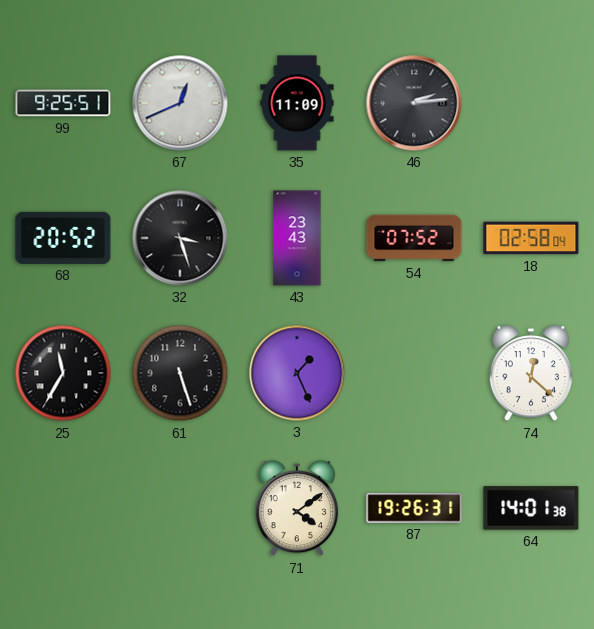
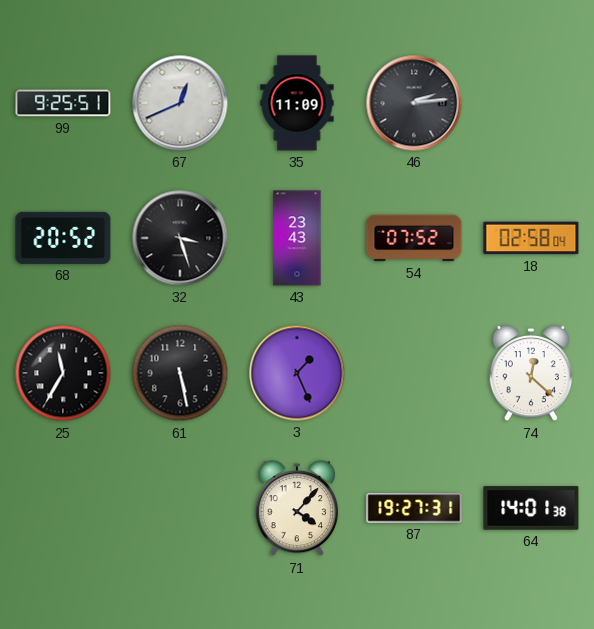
61: 5:27 -> 5:28
71: 4:09 -> 4:07
87: 19:26 -> 19:27
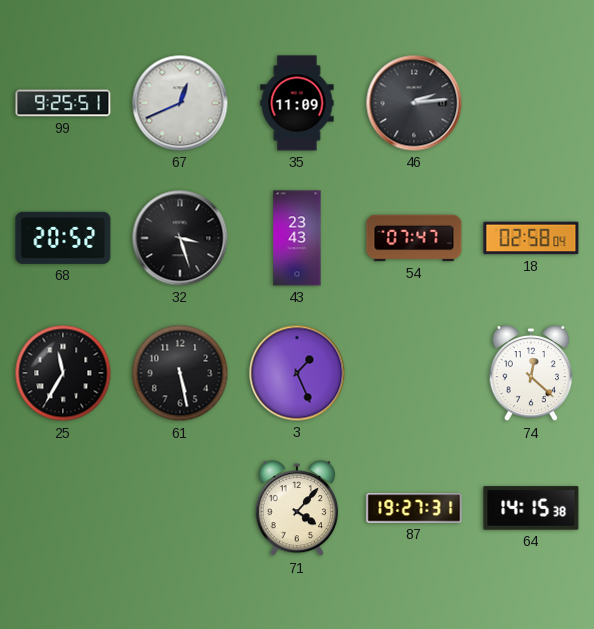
54: 07:52 -> 07:47
64: 14:01 -> 14:15
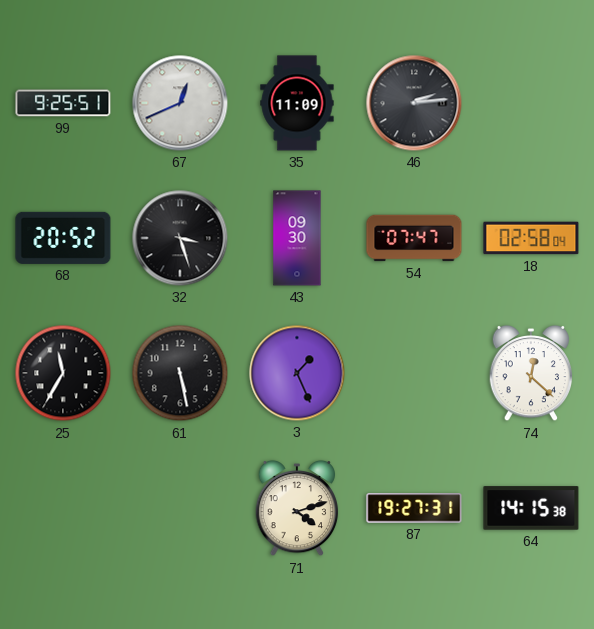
43: 23:43 -> 09:30
71: 4:07 -> 4:12
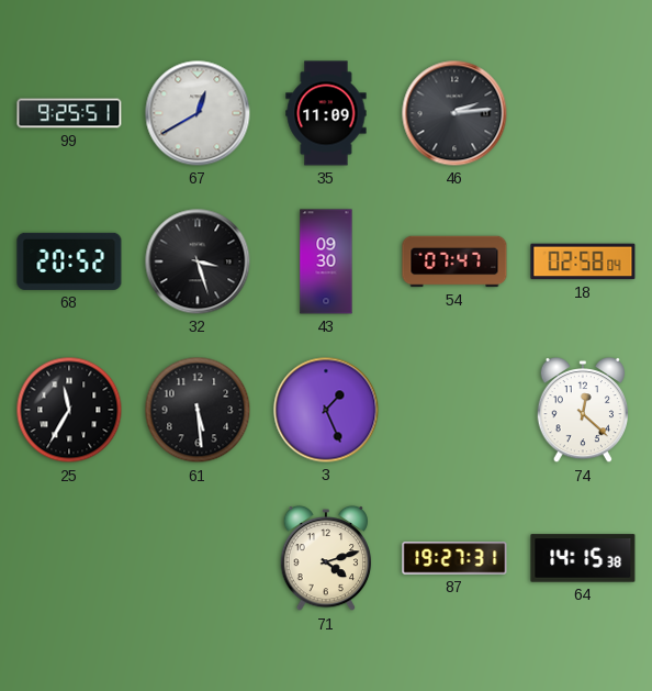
67: 12:41 -> 12:40
61: 5:28 -> 5:29
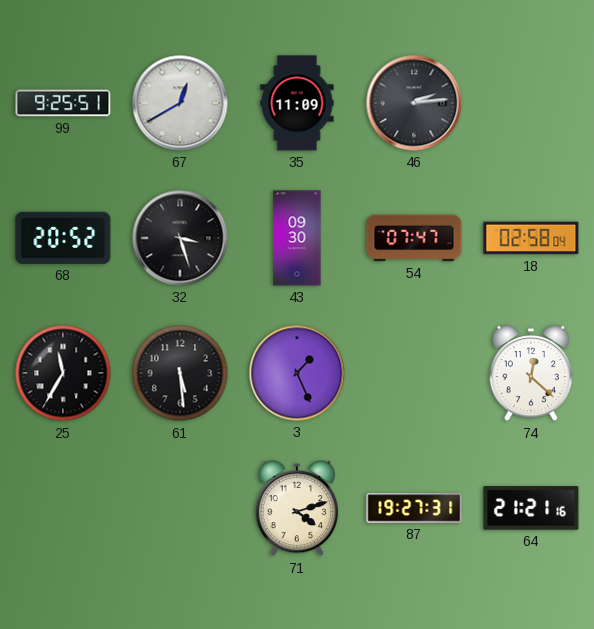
64: 14:15 -> 21:21
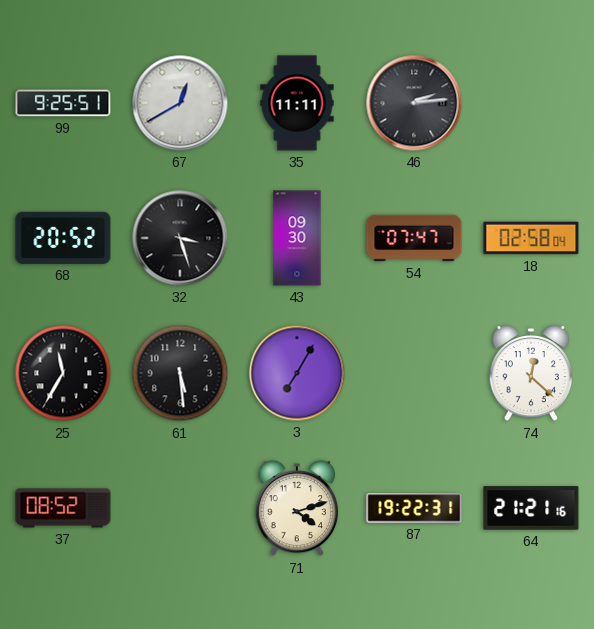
35: 11:09 -> 11:11
3: 1:26 -> 7:05
37: none -> 08:52
87: 19:27 -> 19:22
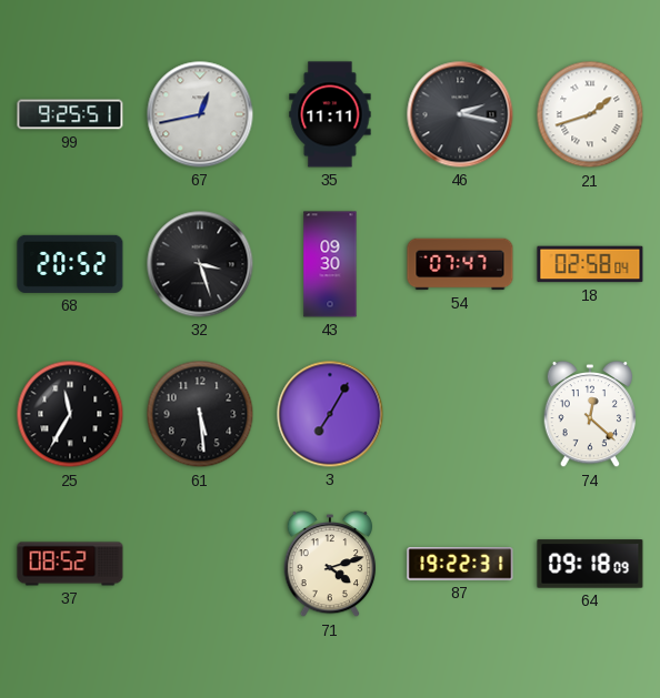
67: 12:40 -> 12:43
46: 2:14 -> 2:17
21: none -> 1:42
64: 21:21 -> 09:18
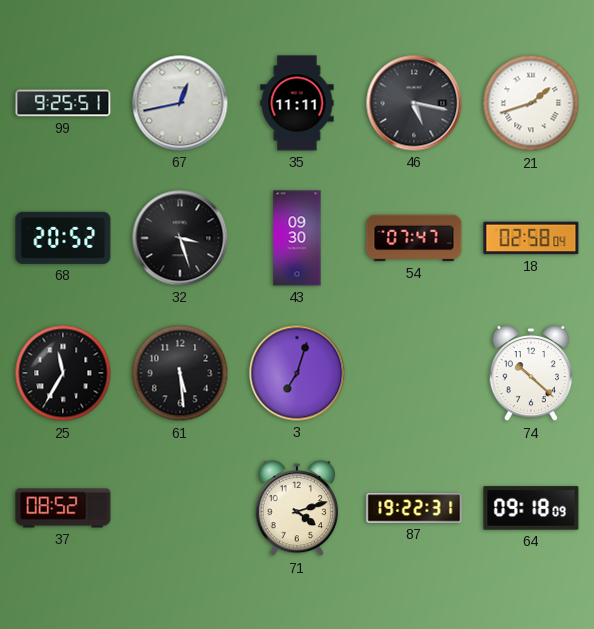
46: 2:17 -> 5:17
3: 7:05 -> 7:03
74: 12:22 -> 10:22
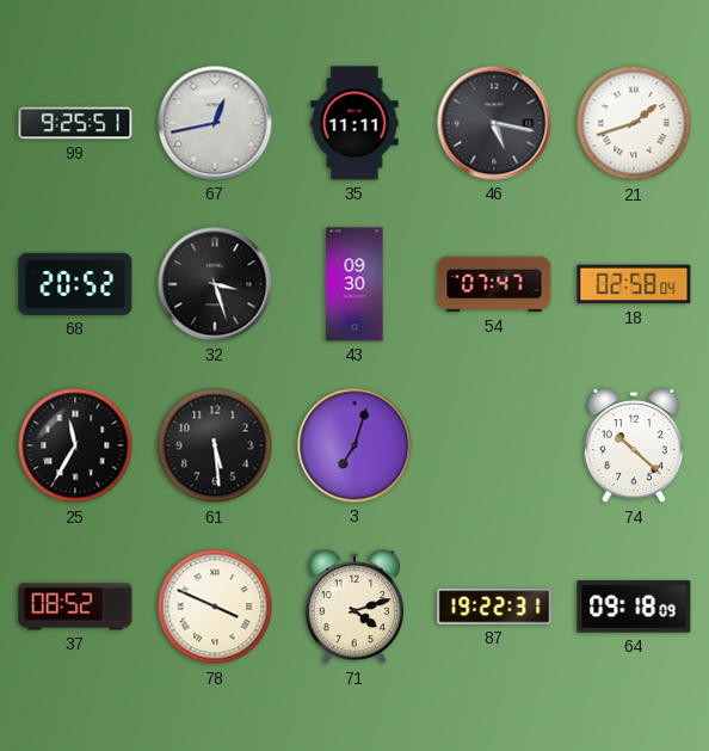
78: none -> 3:49
